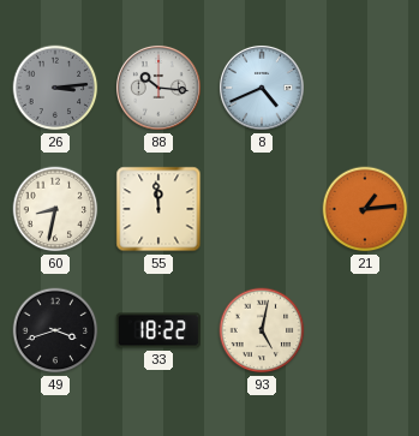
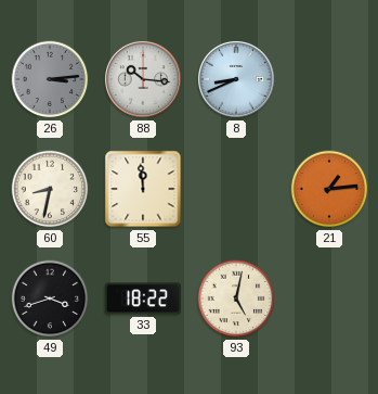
8: 4:41 -> 8:41
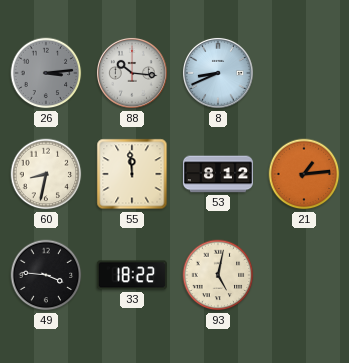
53: none -> 8:12
49: 3:42 -> 3:46
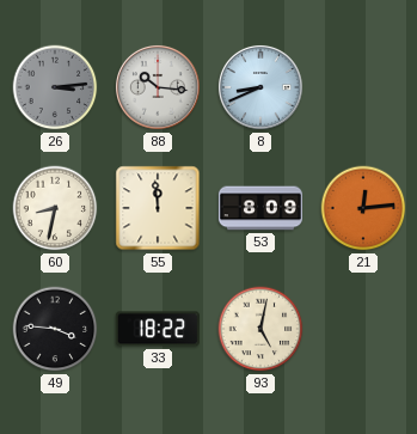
53: 8:12 -> 8:09
21: 1:14 -> 12:14
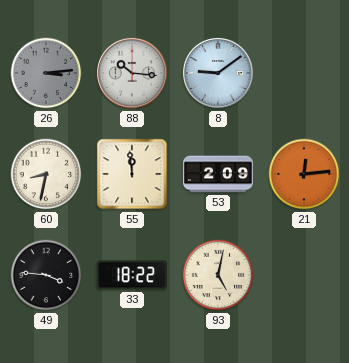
8: 8:41 -> 9:09
53: 8:09 -> 2:09
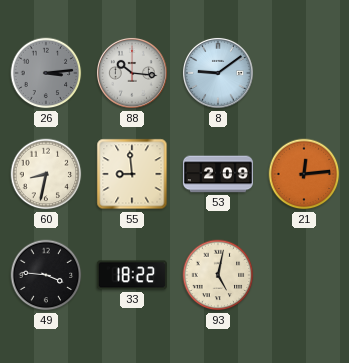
55: 11:59 -> 8:59
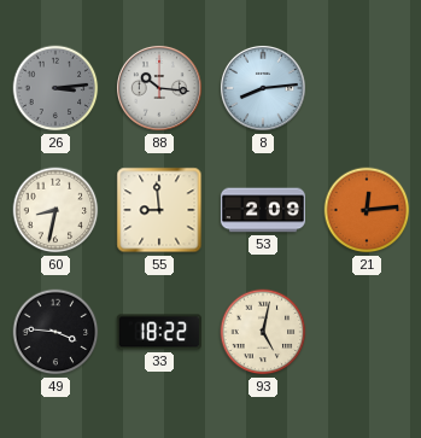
8: 9:09 -> 8:14
